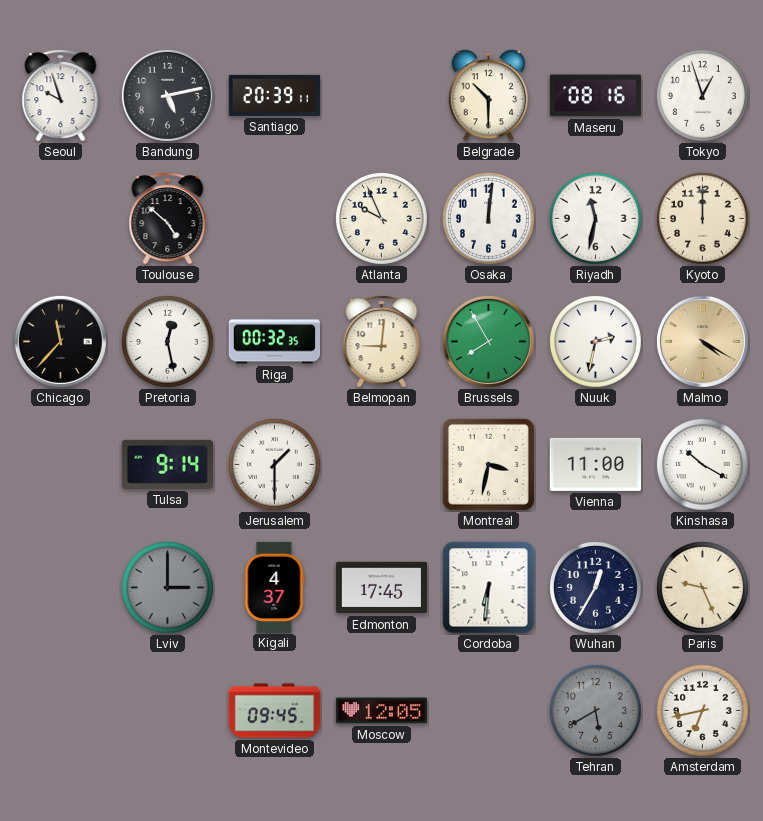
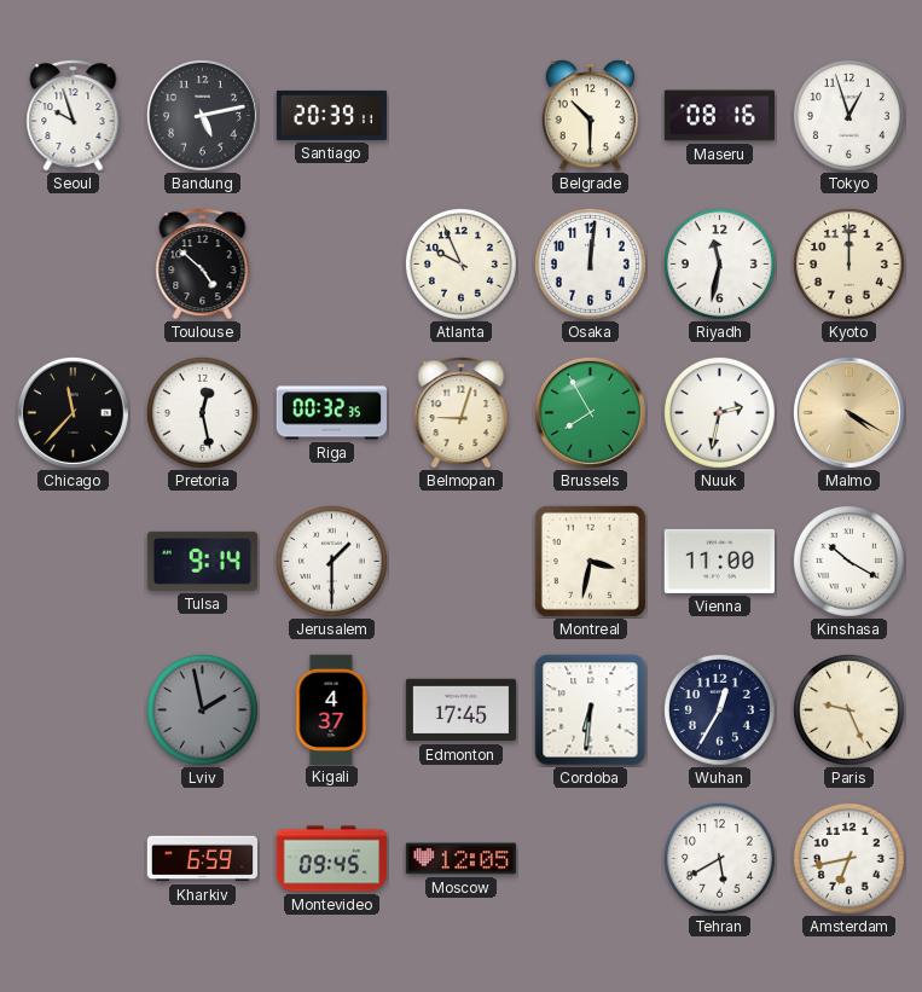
Belmopan: 9:01 -> 9:03
Lviv: 3:00 -> 1:58
Kharkiv: none -> 6:59
Tehran dial: grey -> white
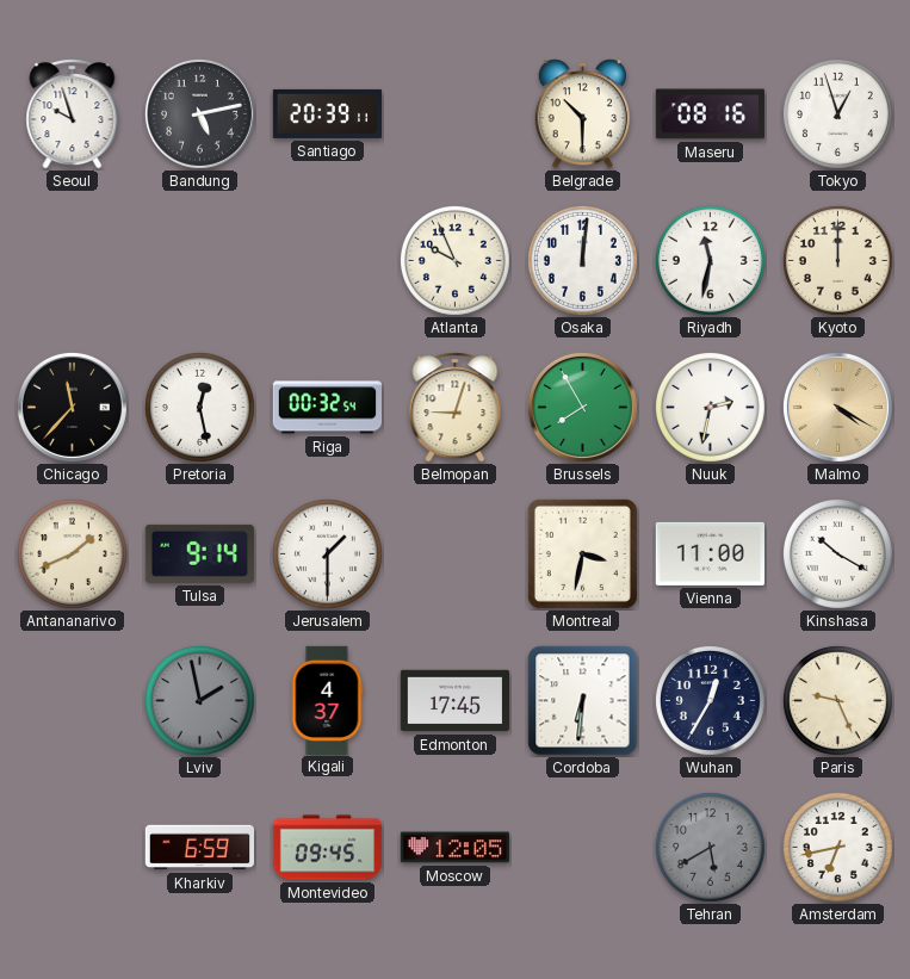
Toulouse: 4:52 -> none
Riga: 00:32:35 -> 00:32:54
Antananarivo: none -> 1:41
Tehran dial: white -> grey
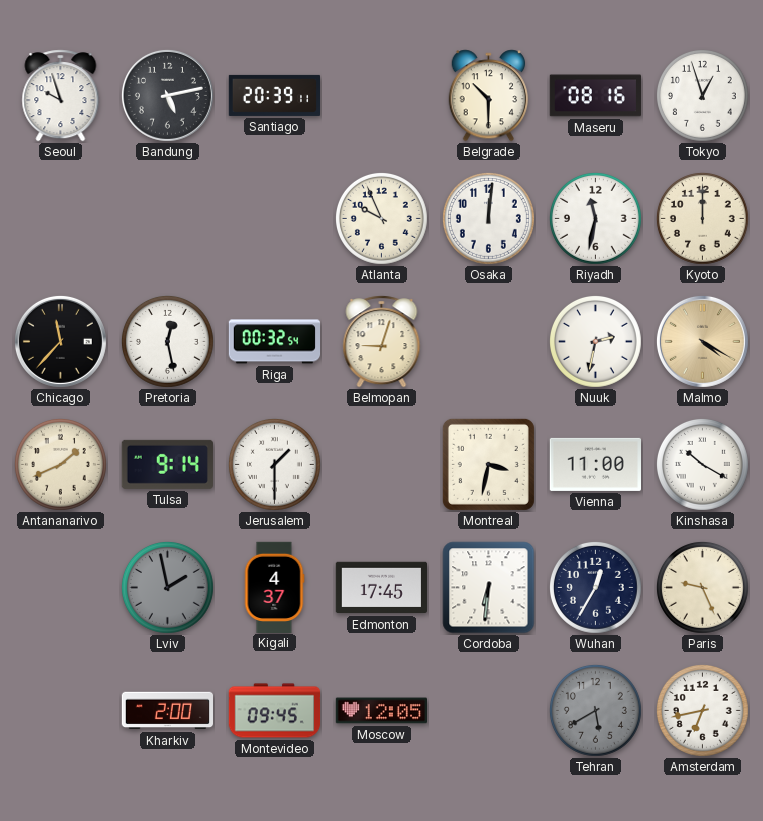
Brussels: 7:55 -> none
Kharkiv: 6:59 -> 2:00
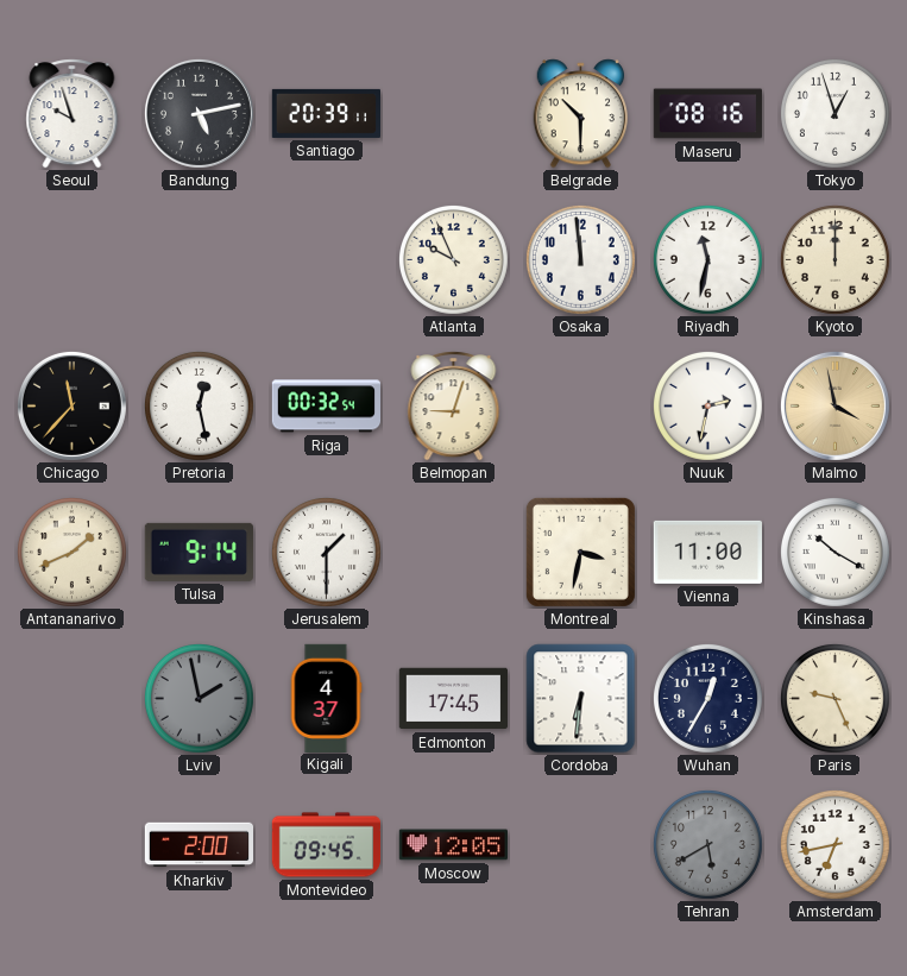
Osaka: 12:01 -> 11:59
Malmo: 4:20 -> 3:58
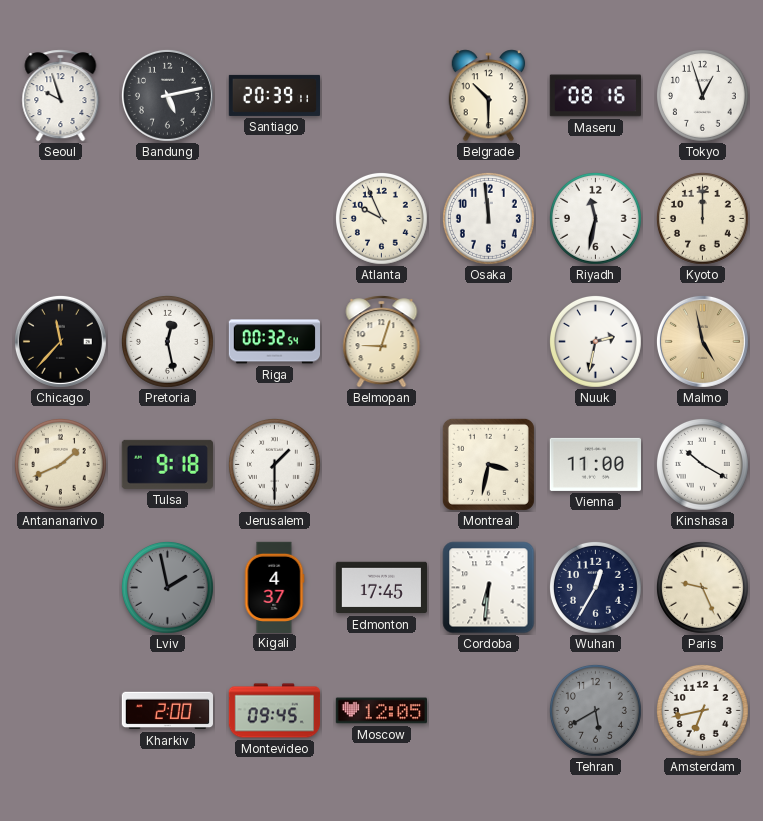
Malmo: 3:58 -> 4:58
Tulsa: 9:14 -> 9:18
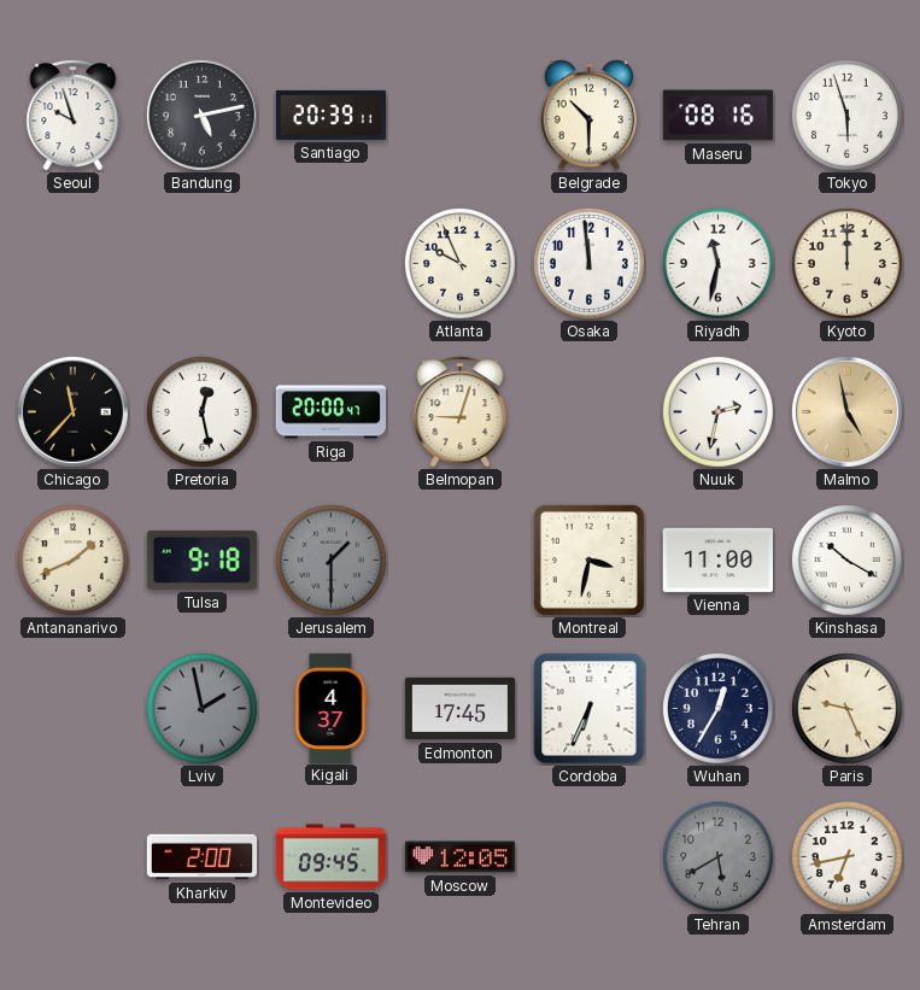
Tokyo: 12:57 -> 5:57
Riga: 00:32 -> 20:00
Jerusalem dial: white -> grey
Cordoba: 6:31 -> 6:34
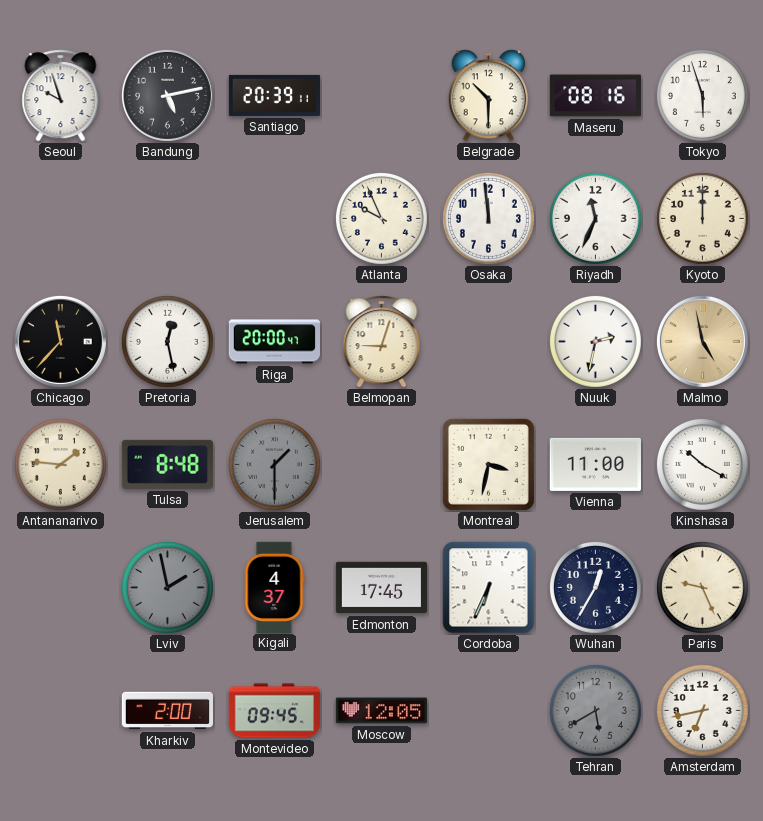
Riyadh: 11:32 -> 11:34
Antananarivo: 1:41 -> 1:46
Tulsa: 9:18 -> 8:48
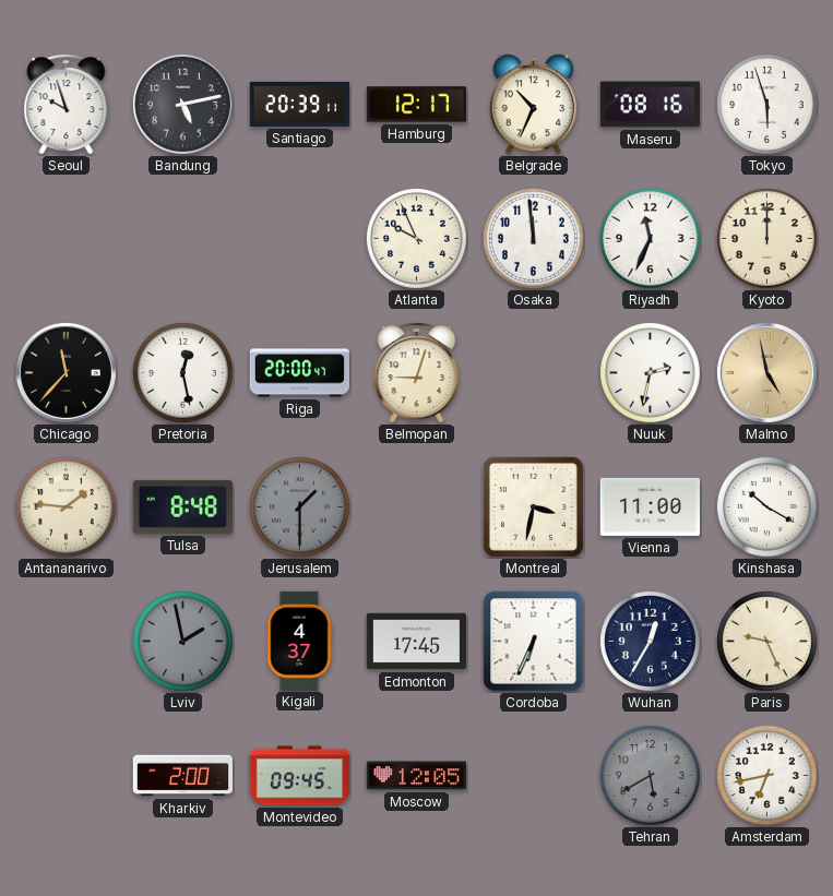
Hamburg: none -> 12:17
Belgrade: 10:30 -> 10:34
